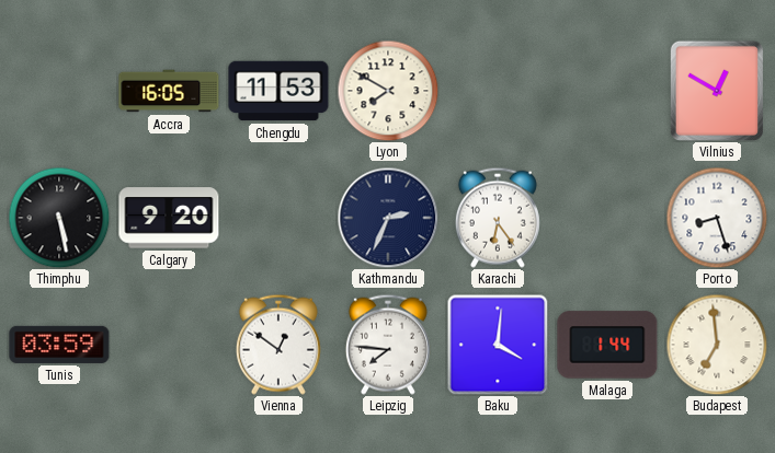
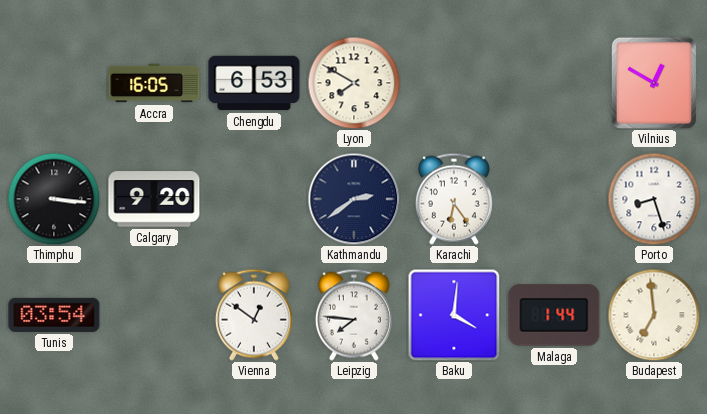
Chengdu: 11:53 -> 6:53
Thimphu: 5:28 -> 3:16
Kathmandu: 2:34 -> 2:39
Tunis: 03:59 -> 03:54
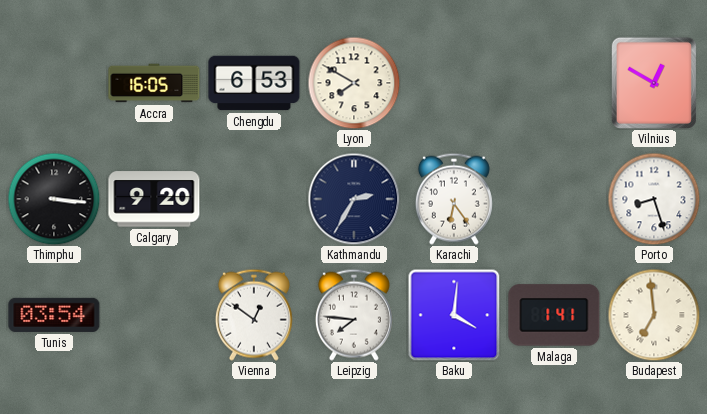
Kathmandu: 2:39 -> 2:35
Malaga: 1:44 -> 1:41
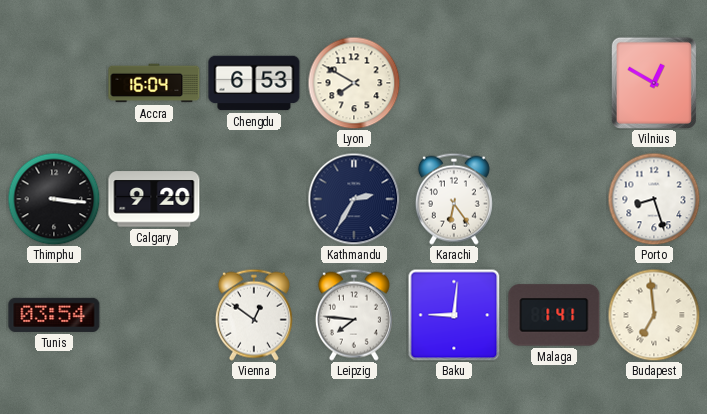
Accra: 16:05 -> 16:04
Baku: 4:01 -> 9:01
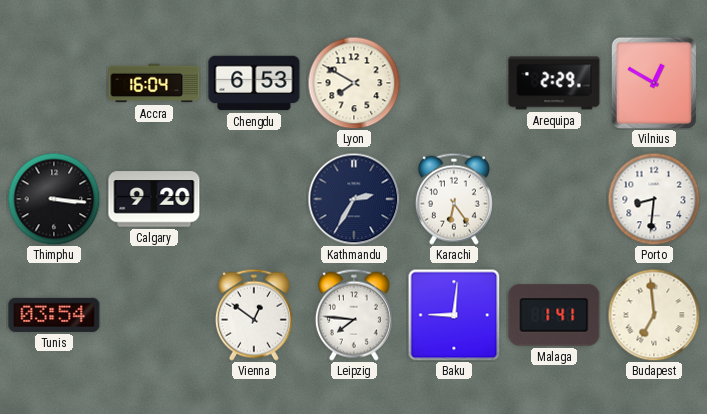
Arequipa: none -> 2:29
Porto: 8:27 -> 8:31
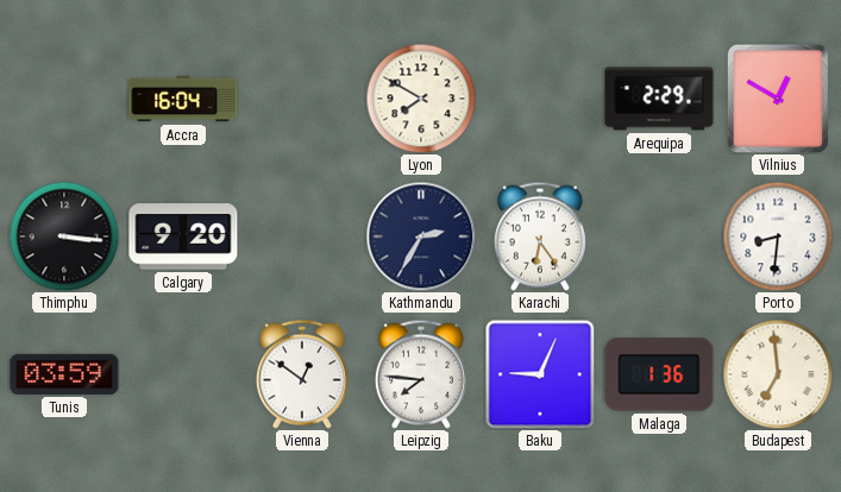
Chengdu: 6:53 -> none
Tunis: 03:54 -> 03:59
Baku: 9:01 -> 9:04
Malaga: 1:41 -> 1:36
